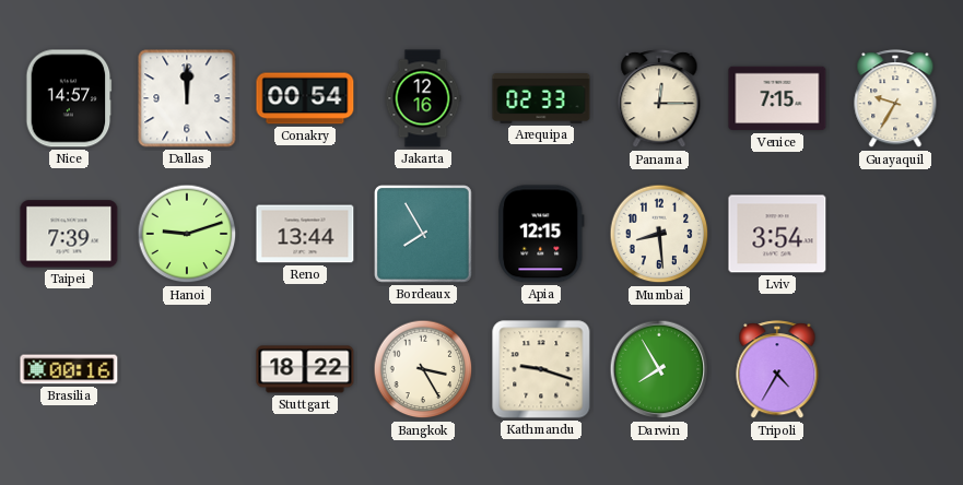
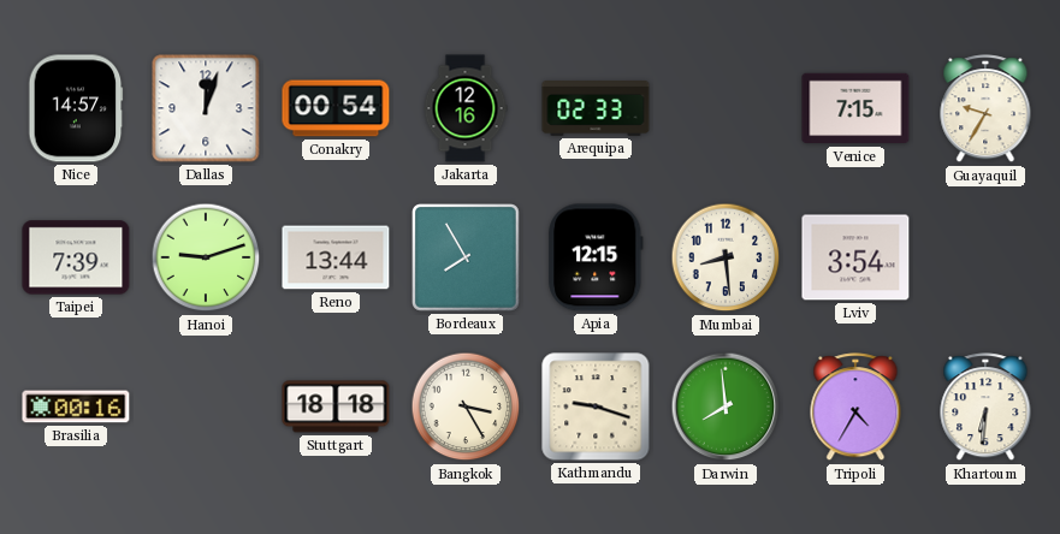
Dallas: 12:00 -> 12:03
Panama: 12:15 -> none
Stuttgart: 18:22 -> 18:18
Darwin: 7:55 -> 7:59
Khartoum: none -> 6:31
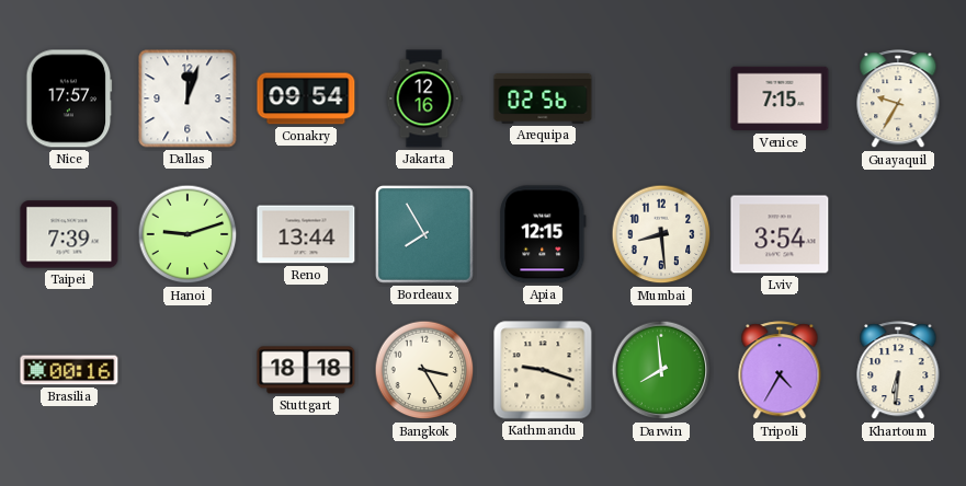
Nice: 14:57 -> 17:57
Conakry: 00:54 -> 09:54
Arequipa: 02:33 -> 02:56
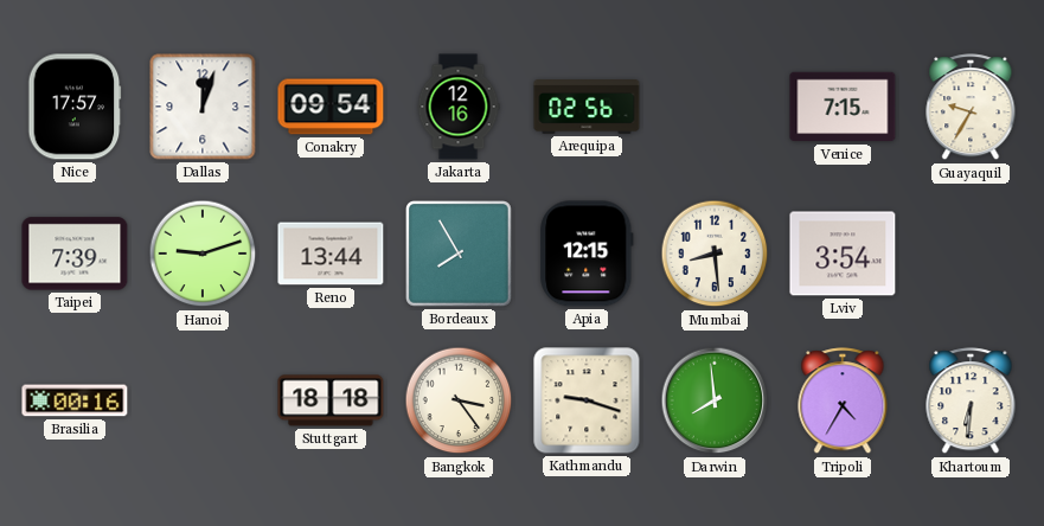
Bangkok: 3:25 -> 3:24
